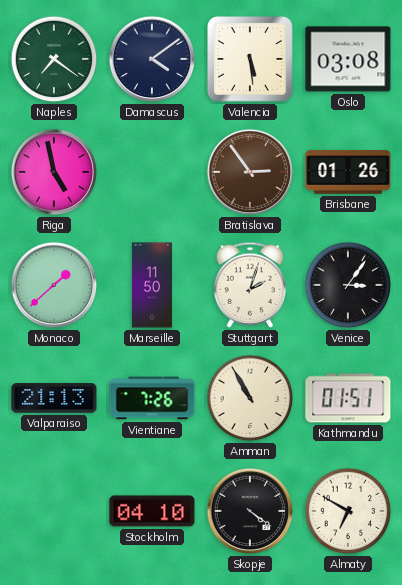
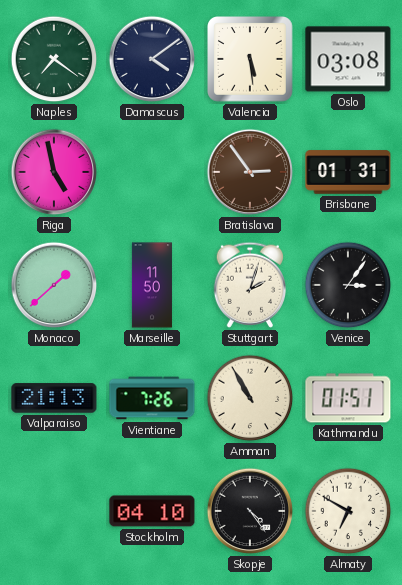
Brisbane: 01:26 -> 01:31
Skopje: 4:21 -> 4:24
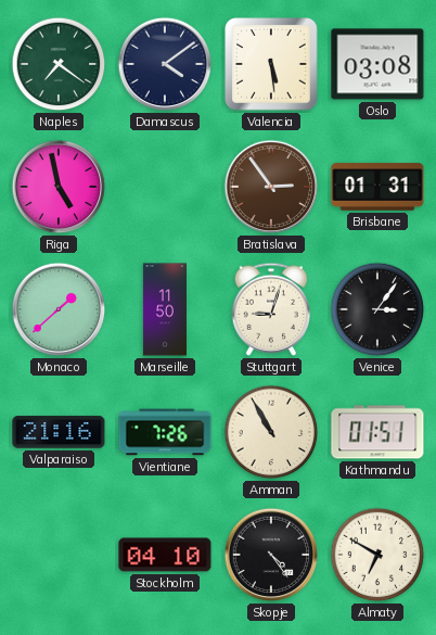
Stuttgart: 2:03 -> 9:03
Valparaiso: 21:13 -> 21:16
